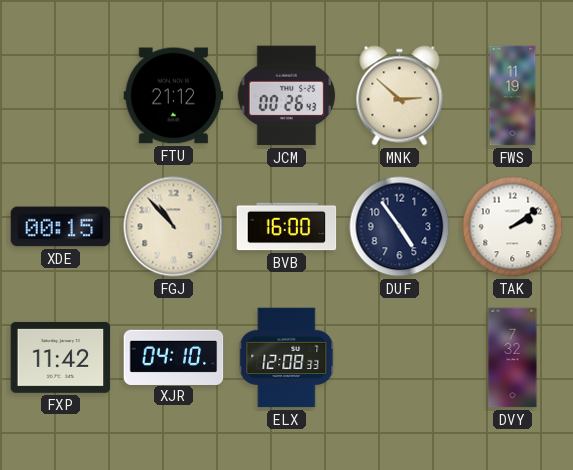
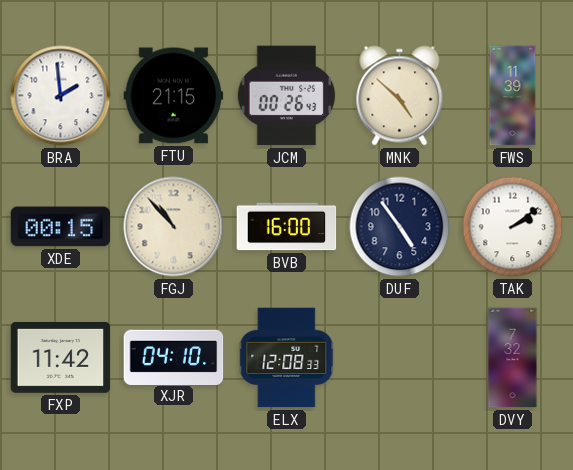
BRA: none -> 1:59
FTU: 21:12 -> 21:15
MNK: 2:52 -> 4:52
FWS: 11:19 -> 11:39
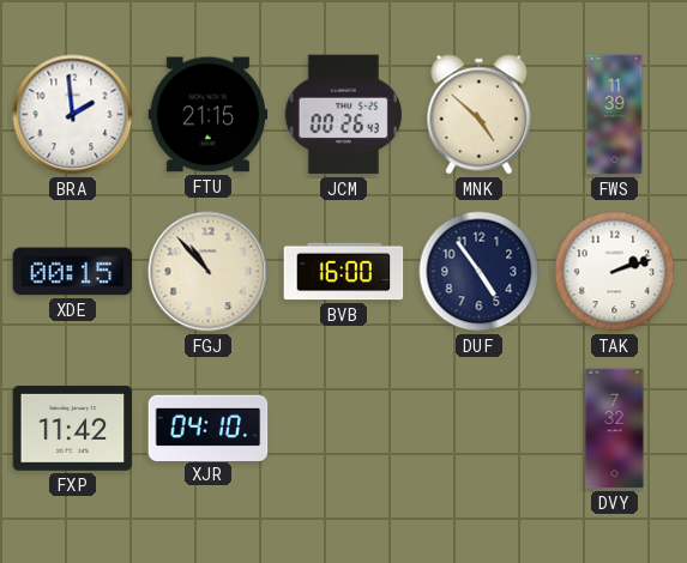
TAK: 2:09 -> 2:12
ELX: 12:08 -> none
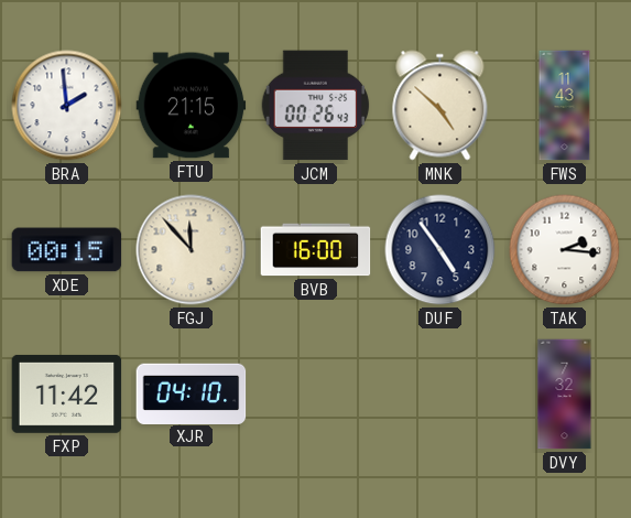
FWS: 11:39 -> 11:43
FGJ: 10:53 -> 11:53
TAK: 2:12 -> 2:16
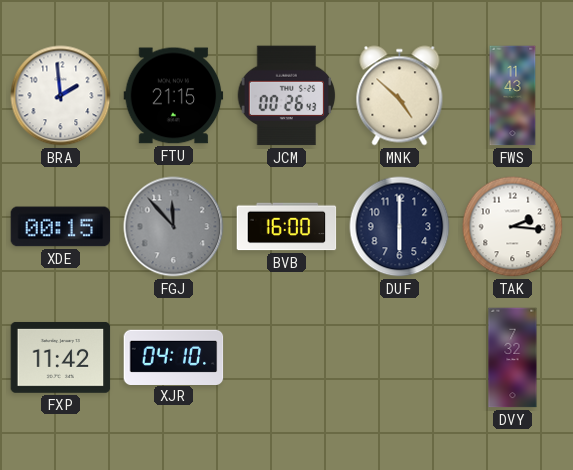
FGJ dial: cream -> grey
DUF: 4:54 -> 6:00
